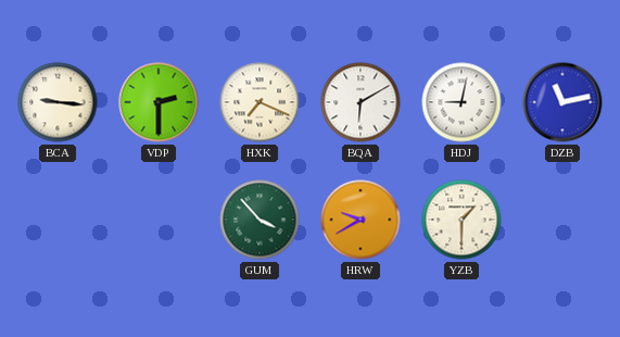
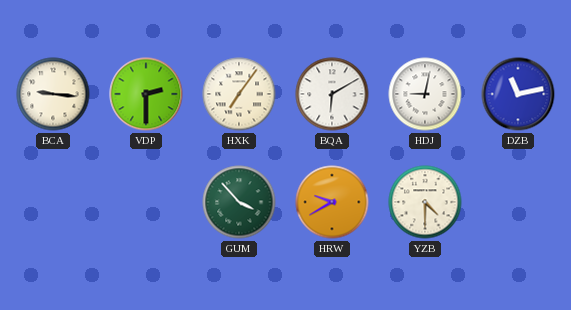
HXK: 7:19 -> 7:06
YZB: 1:30 -> 4:30
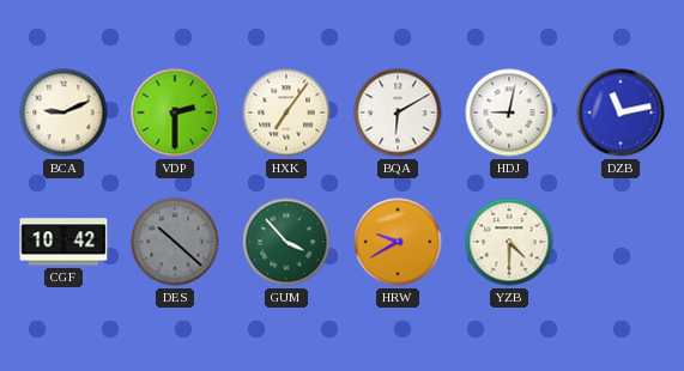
BCA: 9:16 -> 9:11
CGF: none -> 10:42
DES: none -> 10:22
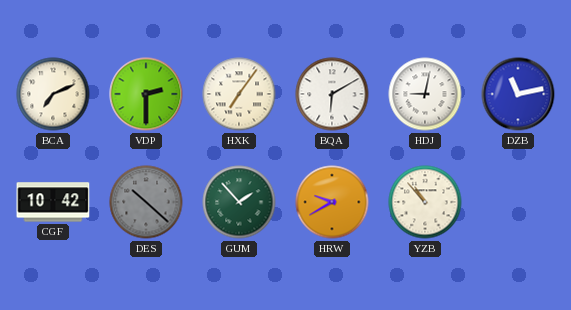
BCA: 9:11 -> 7:11
GUM: 3:53 -> 1:53
YZB: 4:30 -> 10:53
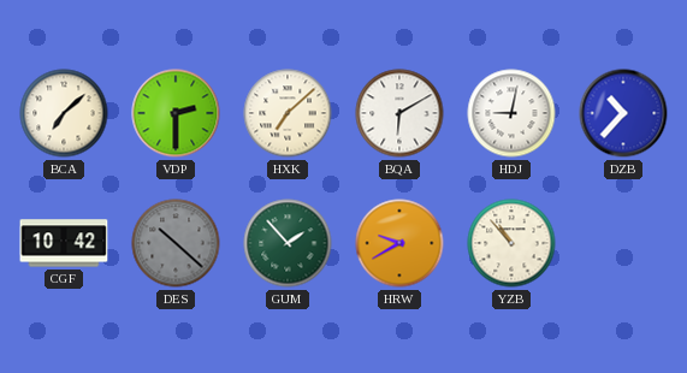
BCA: 7:11 -> 7:08
HXK: 7:06 -> 7:08
DZB: 11:13 -> 10:37
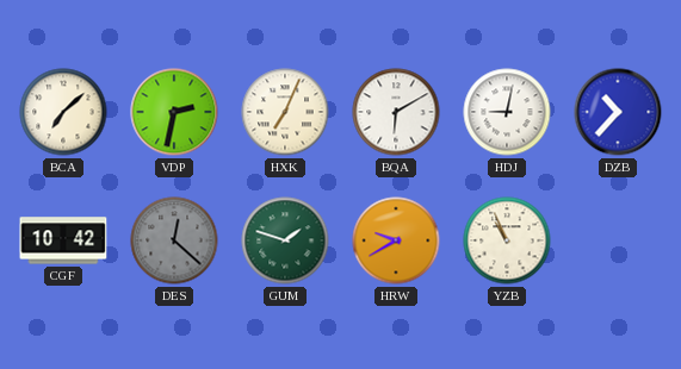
VDP: 2:30 -> 2:32
HXK: 7:08 -> 7:04
DES: 10:22 -> 12:22
GUM: 1:53 -> 1:48
YZB: 10:53 -> 10:56
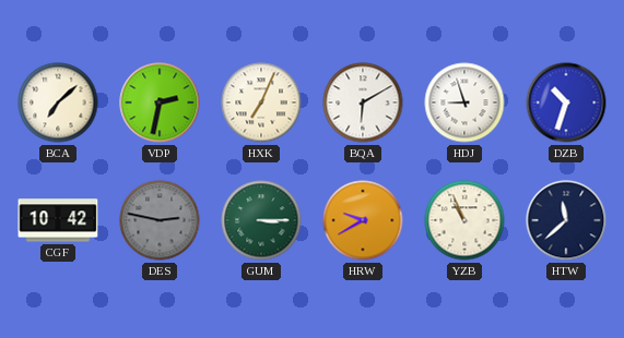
HDJ: 9:02 -> 8:57
DZB: 10:37 -> 10:33
DES: 12:22 -> 2:47
GUM: 1:48 -> 3:15
HTW: none -> 11:38
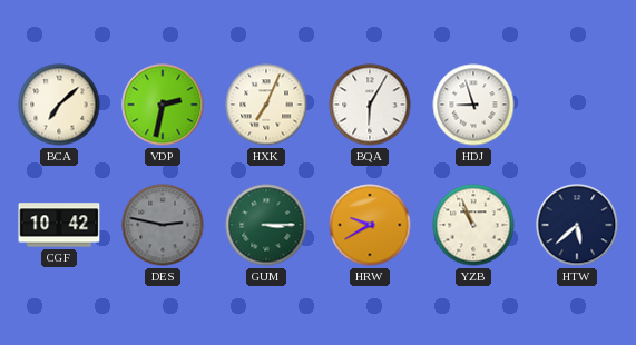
BQA: 6:10 -> 6:05
DZB: 10:33 -> none
HTW: 11:38 -> 5:38
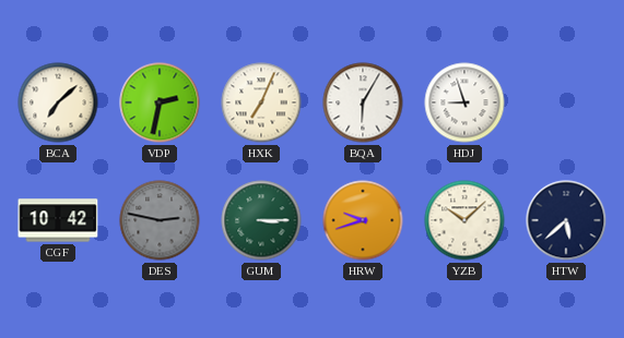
HRW: 9:40 -> 9:42
YZB: 10:56 -> 10:08
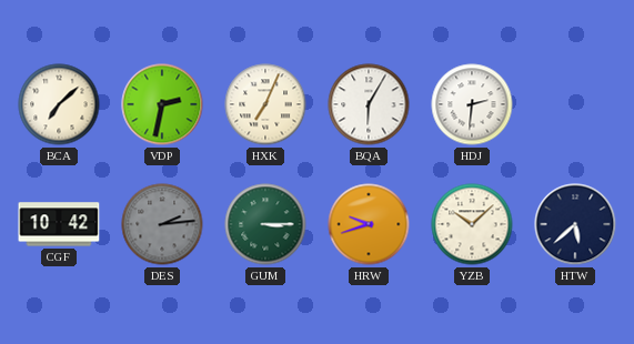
HDJ: 8:57 -> 2:31
DES: 2:47 -> 2:14
